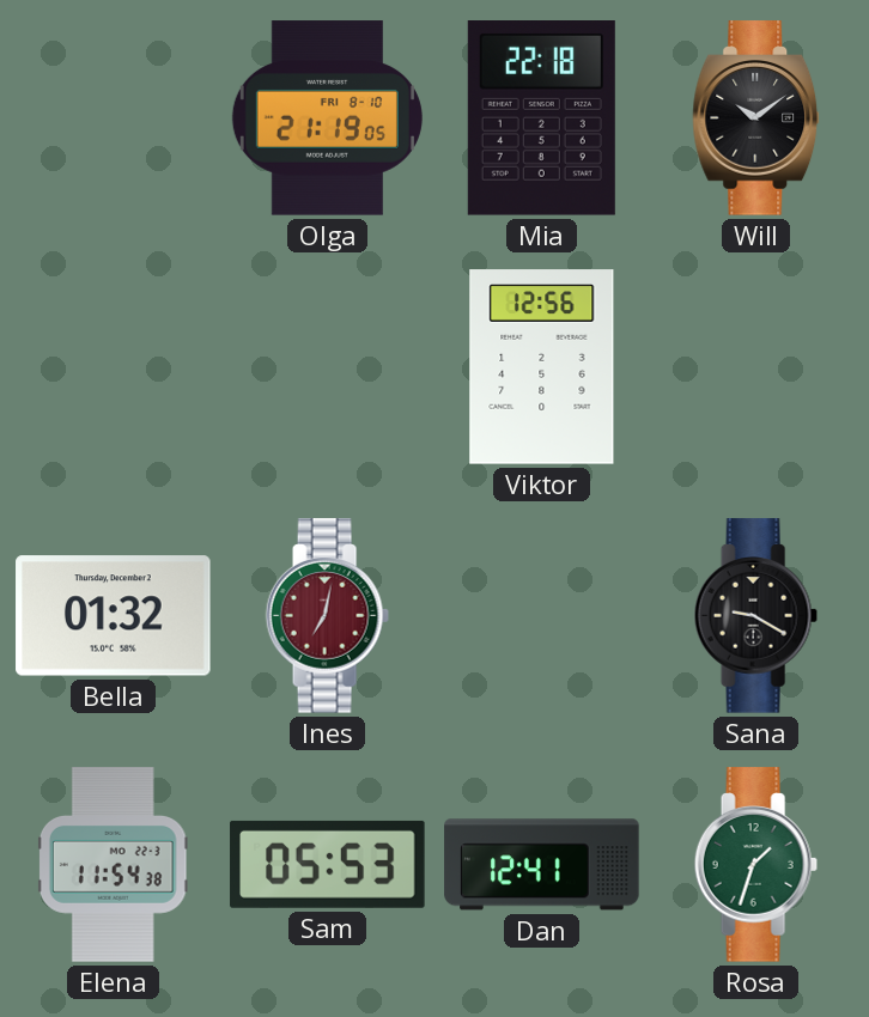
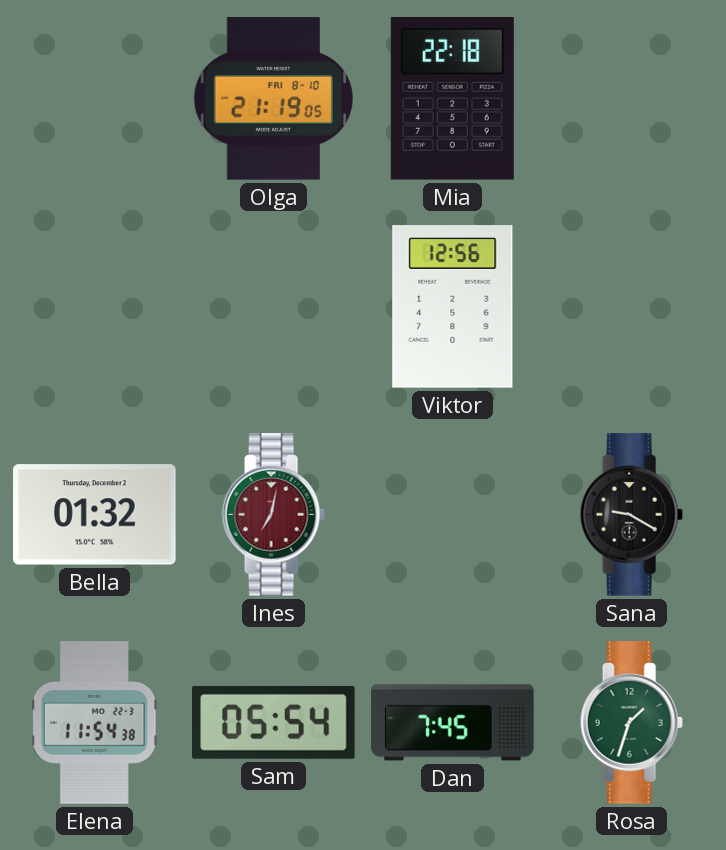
Will: 10:09 -> none
Sam: 05:53 -> 05:54
Dan: 12:41 -> 7:45
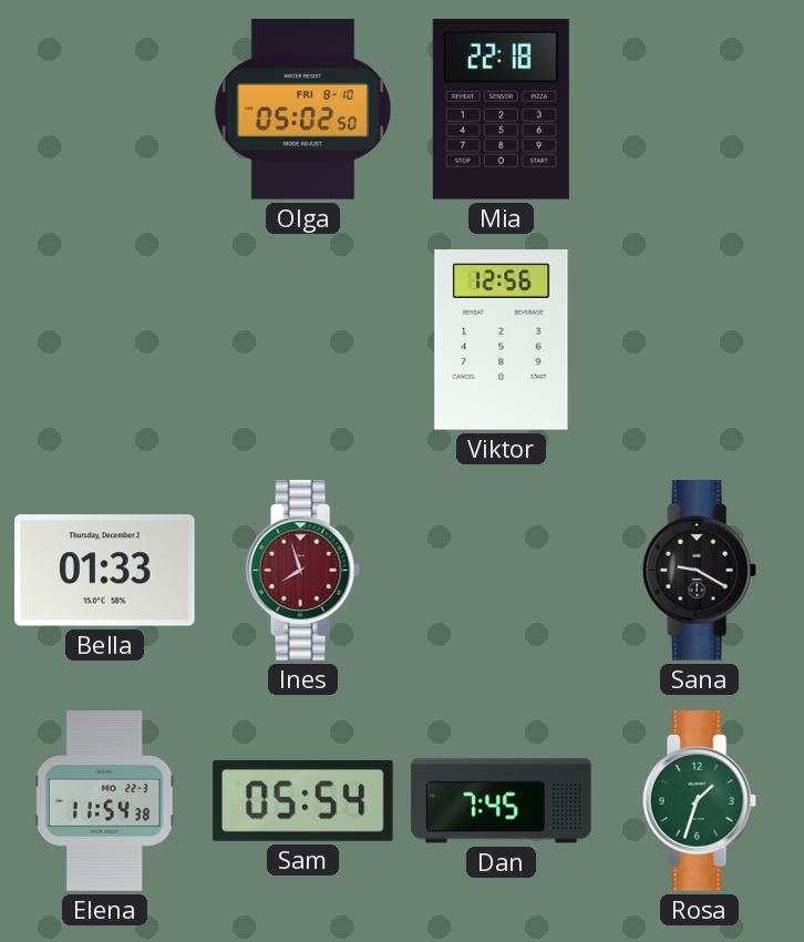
Olga: 21:19 -> 05:02
Bella: 01:32 -> 01:33
Ines: 7:02 -> 7:57
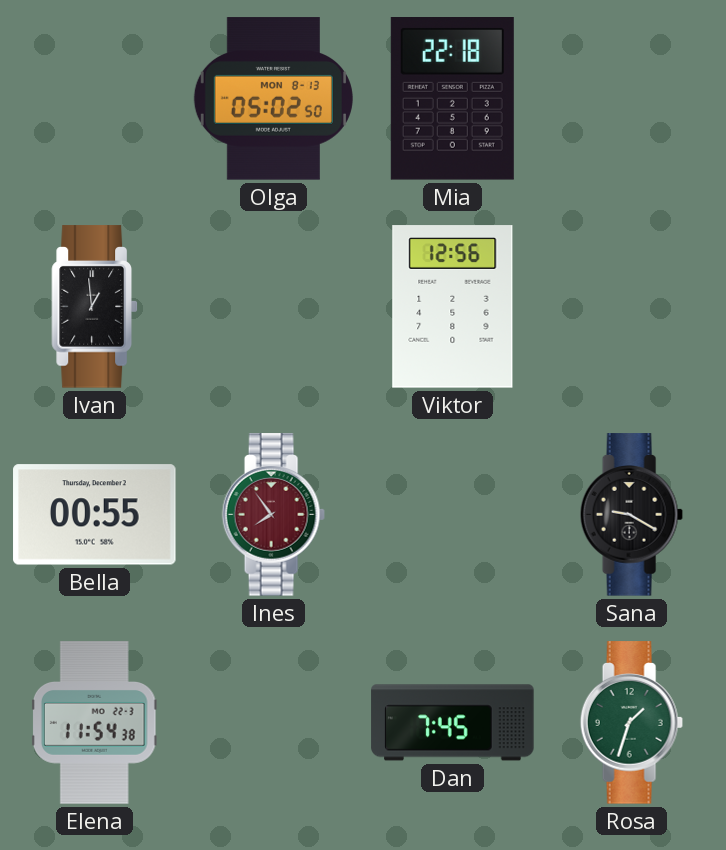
Olga date: FRI 8-10 -> MON 8-13
Ivan: none -> 12:59
Bella: 01:33 -> 00:55
Ines: 7:57 -> 7:54
Sam: 05:54 -> none
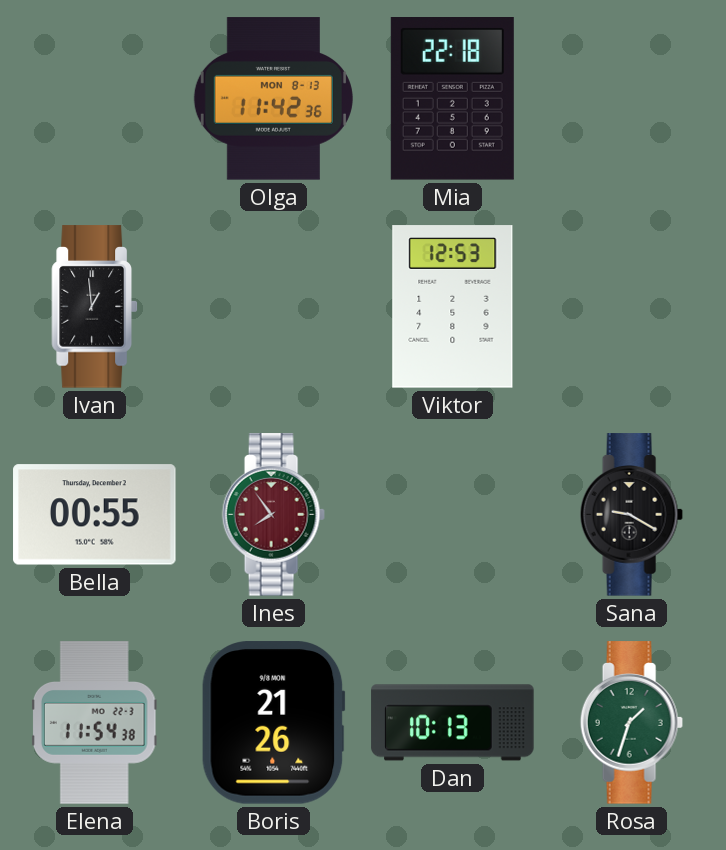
Olga: 05:02 -> 11:42
Viktor: 12:56 -> 12:53
Boris: none -> 21:26
Dan: 7:45 -> 10:13
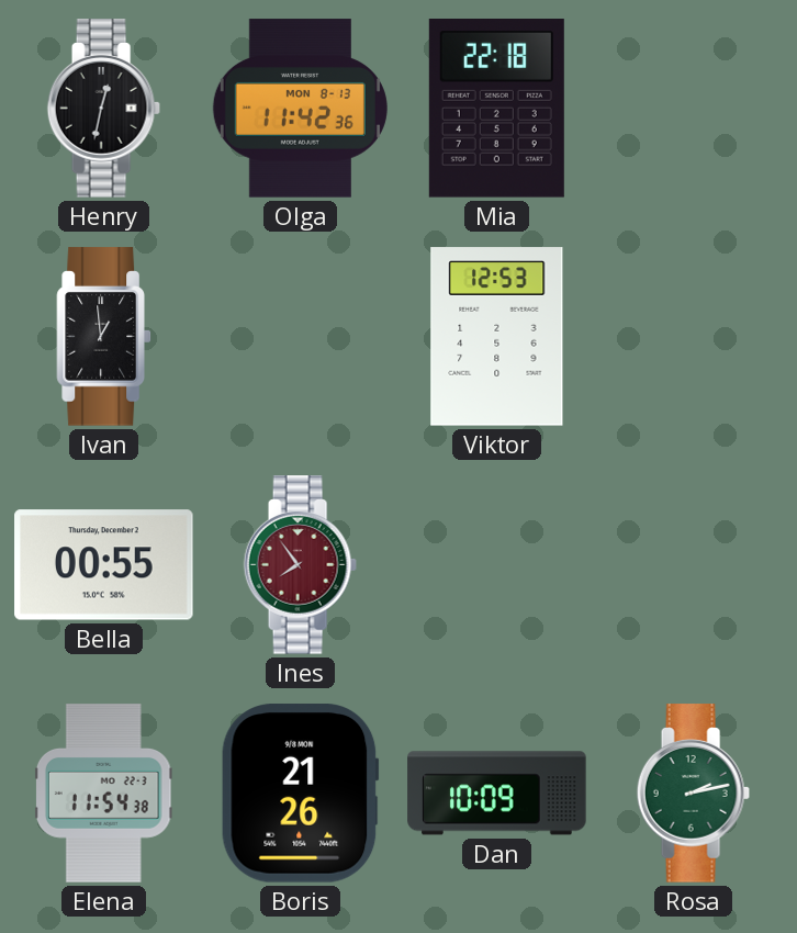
Henry: none -> 12:32
Sana: 9:20 -> none
Dan: 10:13 -> 10:09
Rosa: 1:33 -> 2:13
